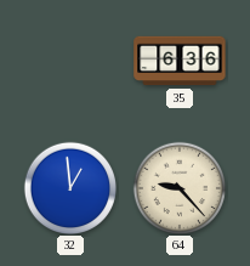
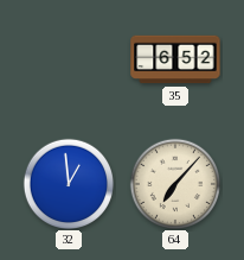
35: 6:36 -> 6:52
64: 9:23 -> 7:07
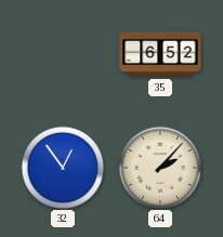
32: 12:59 -> 12:54
64: 7:07 -> 2:07
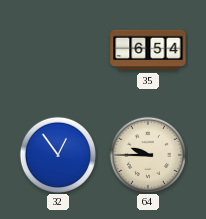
35: 6:52 -> 6:54
64: 2:07 -> 9:45
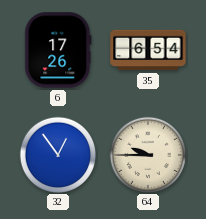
6: none -> 17:26
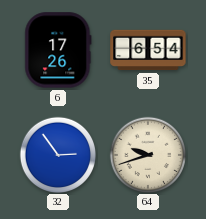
32: 12:54 -> 2:54
64: 9:45 -> 9:42
